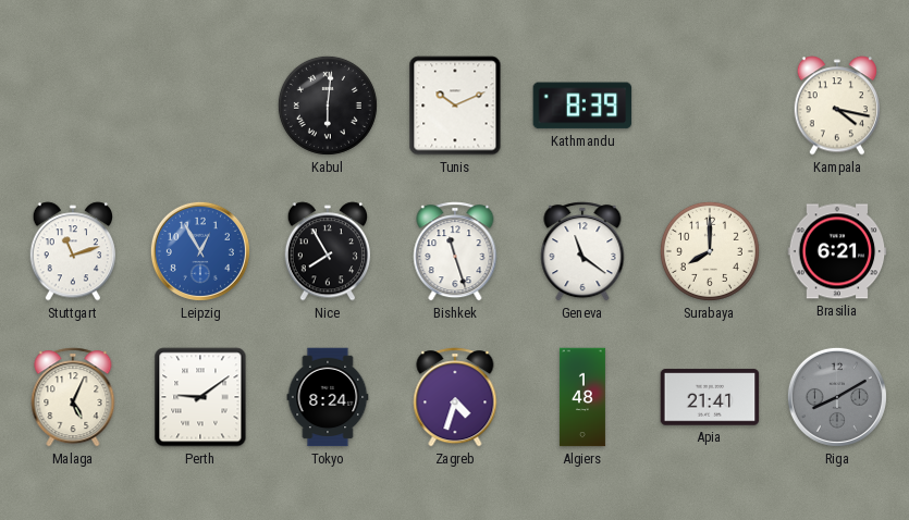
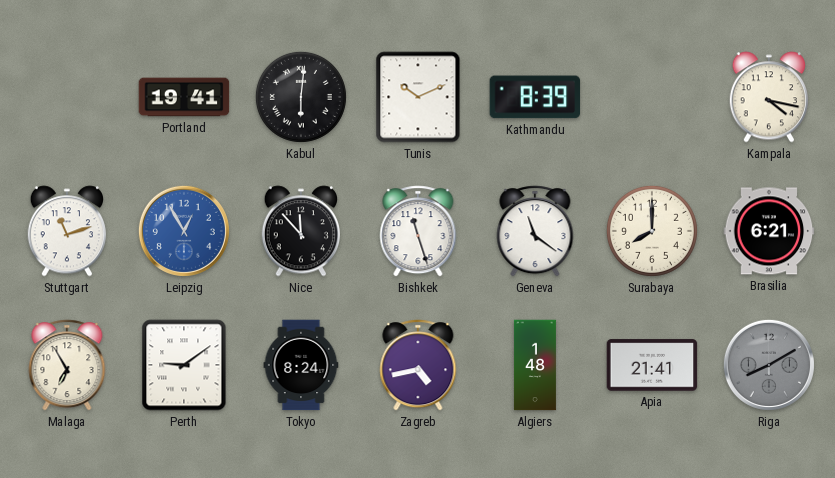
Portland: none -> 19:41
Nice: 7:55 -> 11:53
Malaga: 5:04 -> 6:55
Zagreb: 4:33 -> 4:43
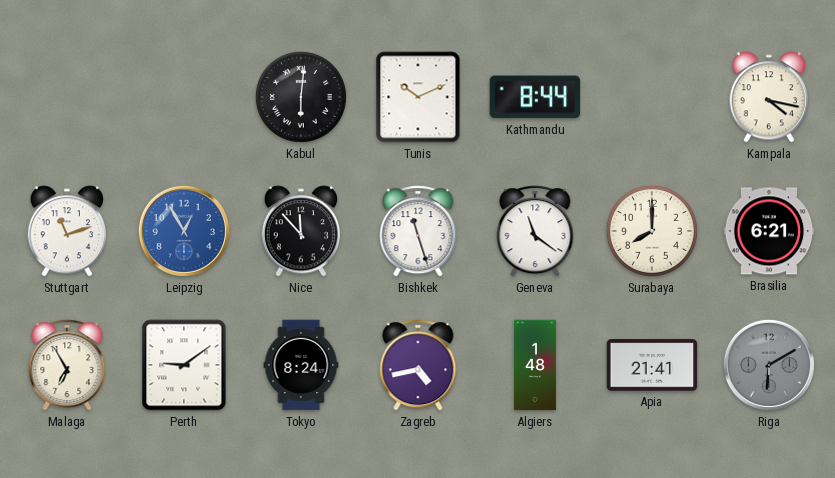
Portland: 19:41 -> none
Kathmandu: 8:39 -> 8:44
Riga: 8:10 -> 6:10
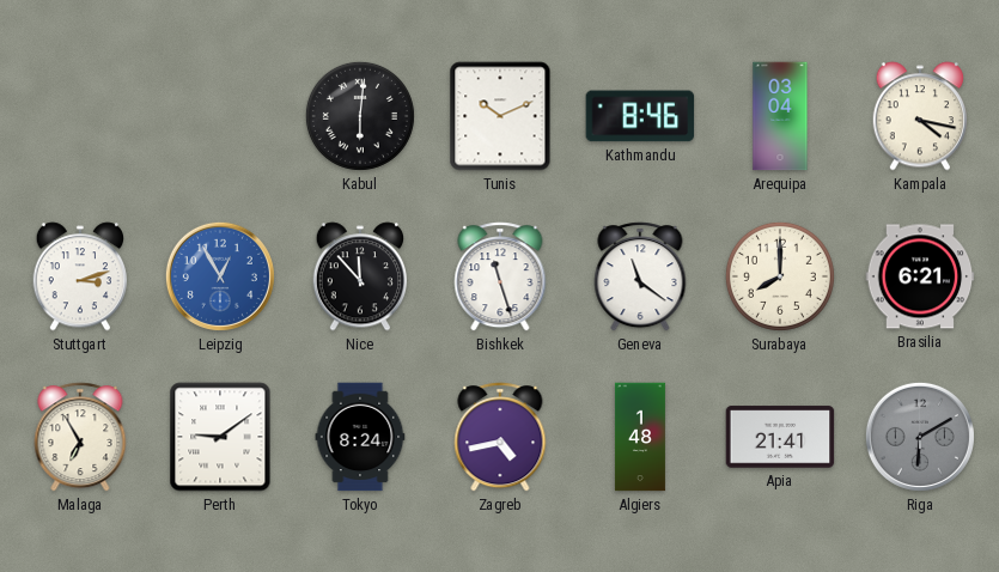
Kathmandu: 8:44 -> 8:46
Arequipa: none -> 03:04
Stuttgart: 11:12 -> 3:12
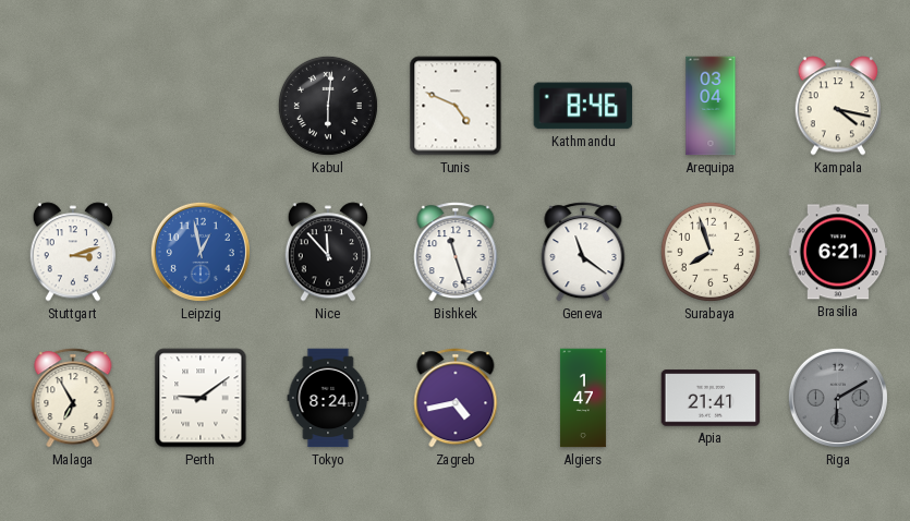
Tunis: 10:11 -> 4:49
Leipzig: 12:55 -> 12:58
Surabaya: 8:00 -> 7:57
Algiers: 1:48 -> 1:47
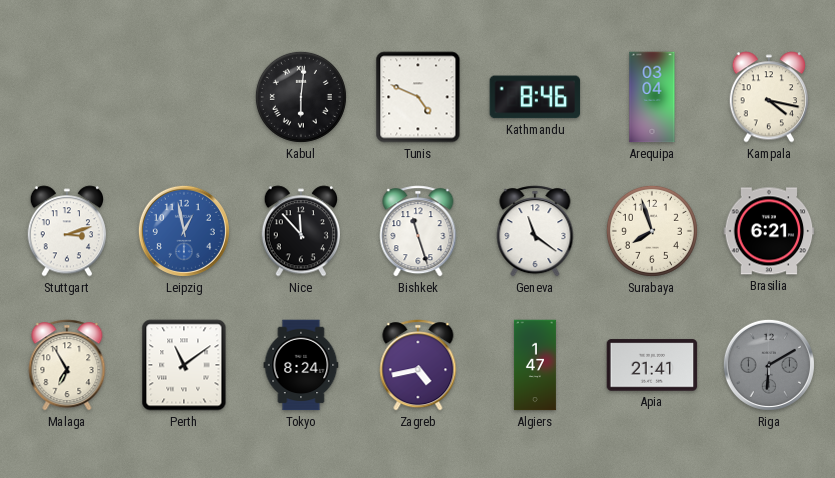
Perth: 9:09 -> 11:09
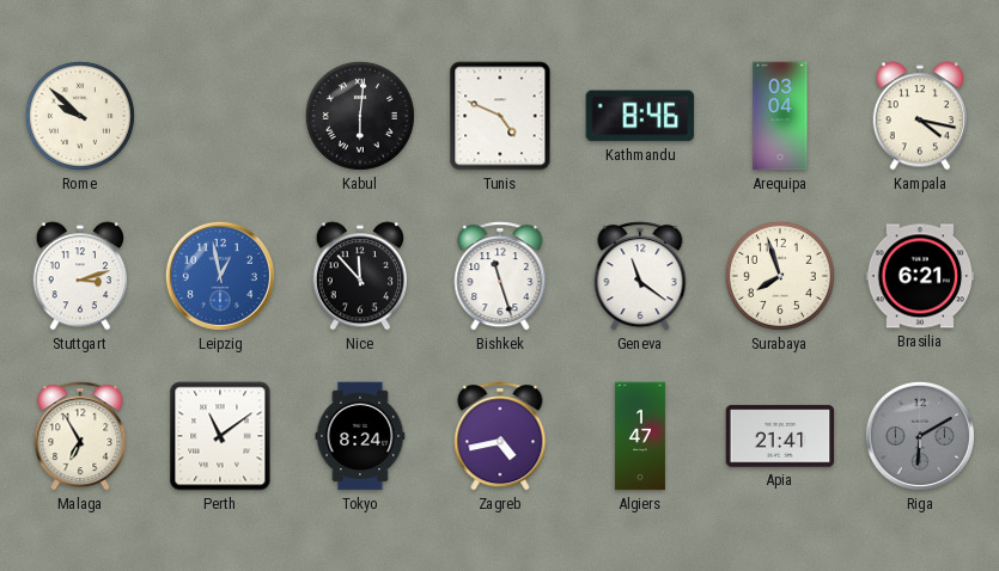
Rome: none -> 9:52
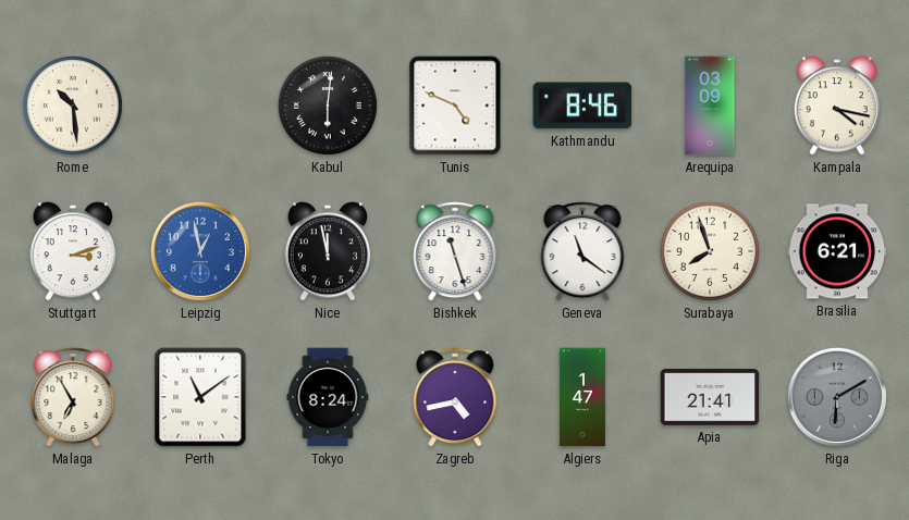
Rome: 9:52 -> 10:29
Arequipa: 03:04 -> 03:09
Nice: 11:53 -> 11:58
